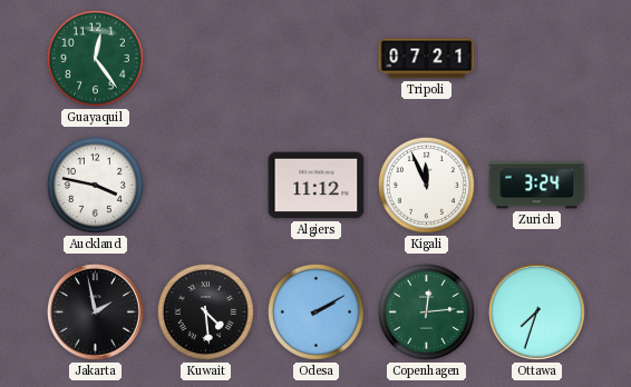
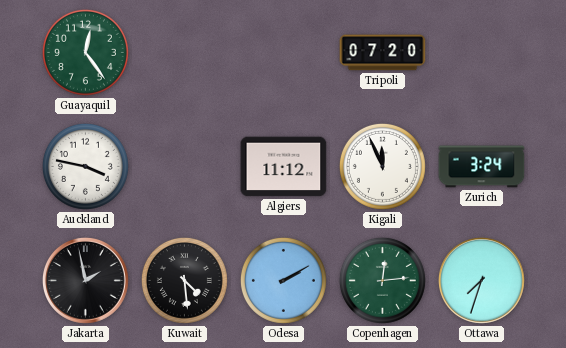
Tripoli: 07:21 -> 07:20
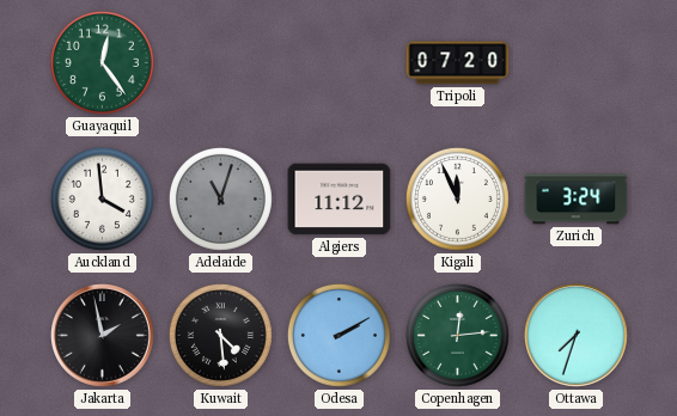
Auckland: 3:47 -> 3:59
Adelaide: none -> 11:03
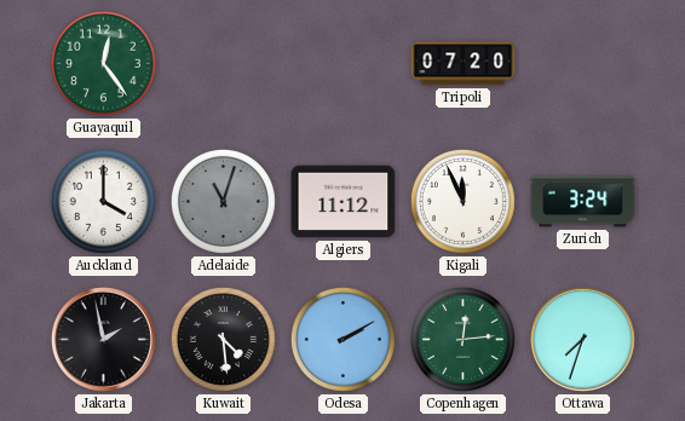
Auckland: 3:59 -> 4:00
